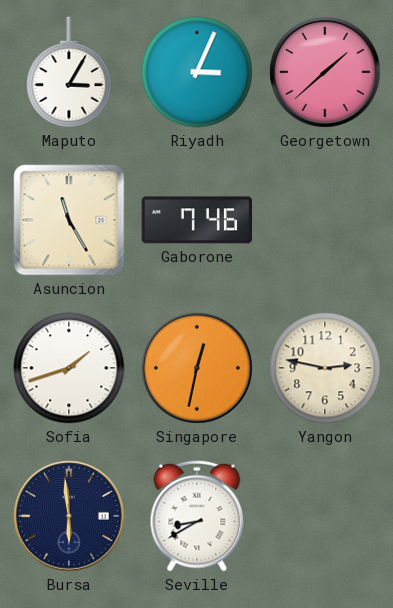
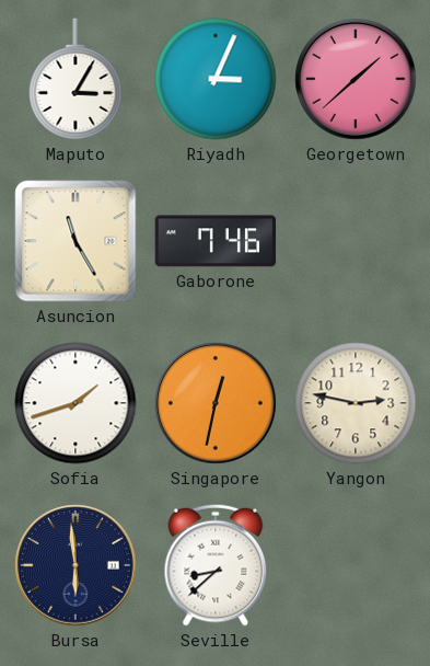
Seville: 8:40 -> 8:38
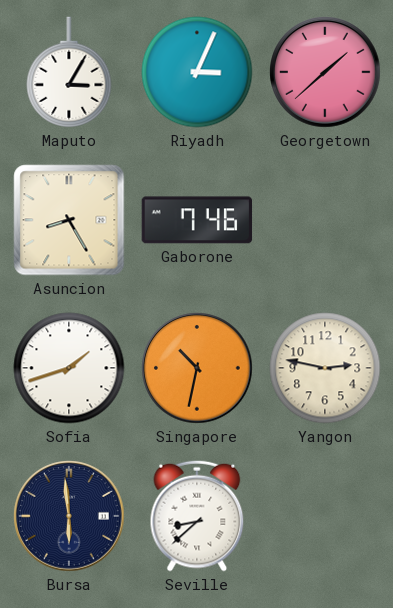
Asuncion: 11:25 -> 8:25
Singapore: 12:32 -> 10:32
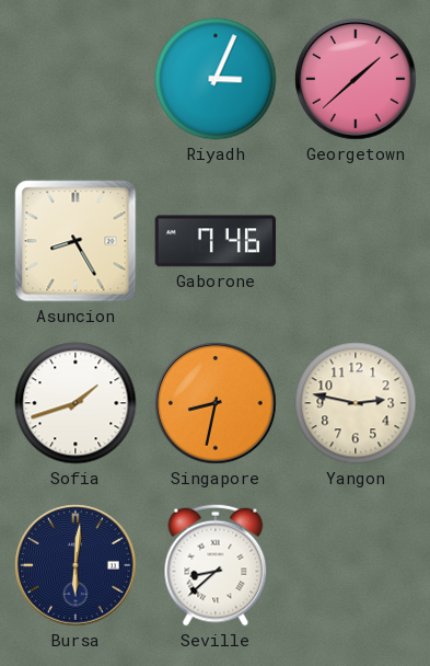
Maputo: 3:05 -> none
Singapore: 10:32 -> 8:32
Bursa: 5:59 -> 6:01
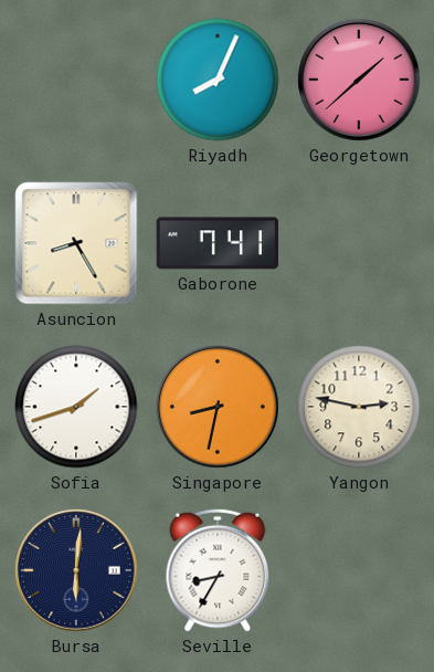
Riyadh: 3:04 -> 8:04
Gaborone: 7:46 -> 7:41
Seville: 8:38 -> 8:35
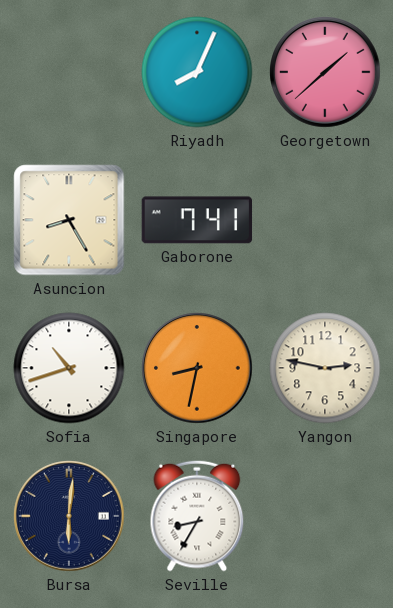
Sofia: 1:42 -> 10:42
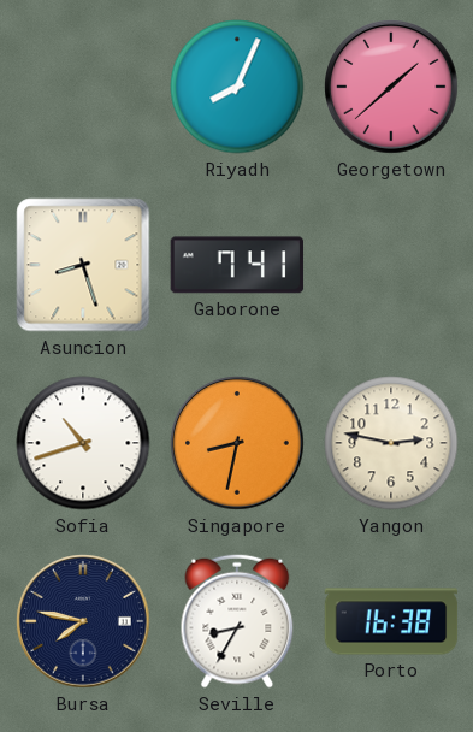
Asuncion: 8:25 -> 8:27
Bursa: 6:01 -> 7:47
Porto: none -> 16:38
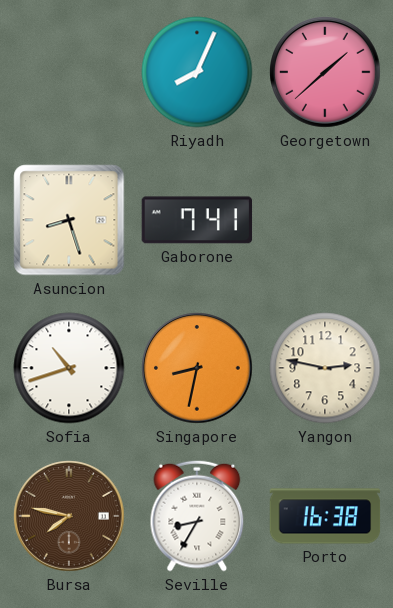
Bursa dial: navy -> brown
